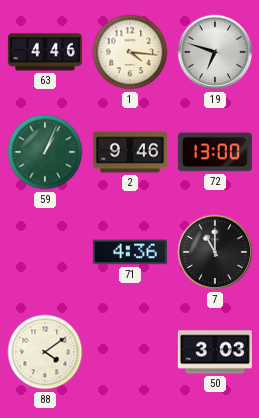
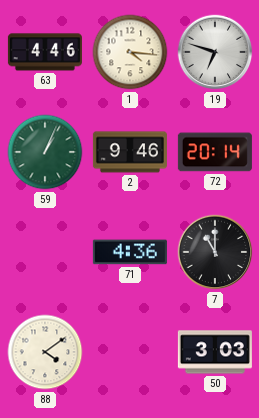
72: 13:00 -> 20:14
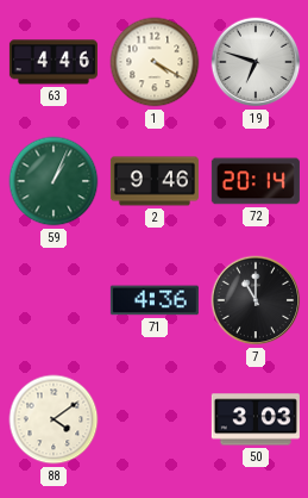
1: 4:16 -> 4:20
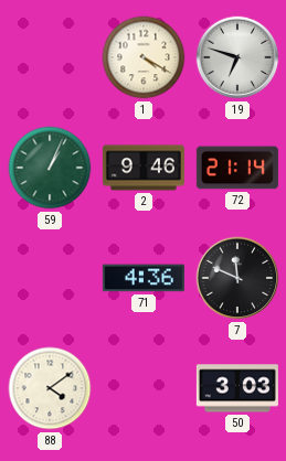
63: 4:46 -> none
72: 20:14 -> 21:14
7: 11:00 -> 11:49
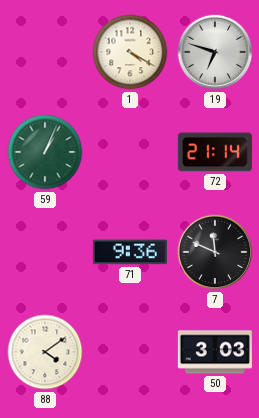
2: 9:46 -> none
71: 4:36 -> 9:36
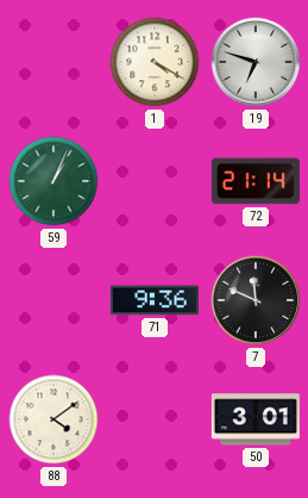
50: 3:03 -> 3:01
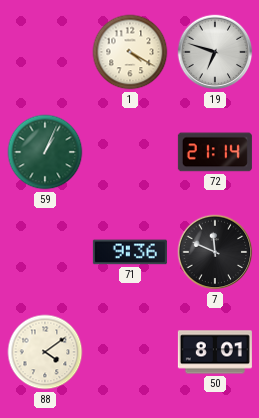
50: 3:01 -> 8:01
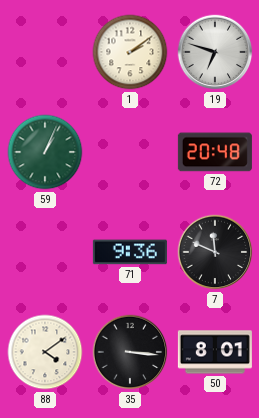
1: 4:20 -> 2:09
72: 21:14 -> 20:48
35: none -> 3:16
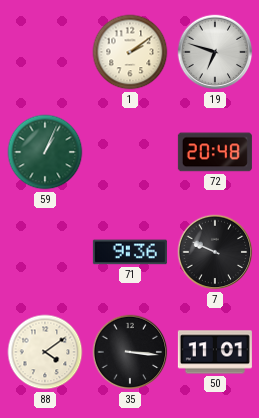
7: 11:49 -> 9:49
50: 8:01 -> 11:01
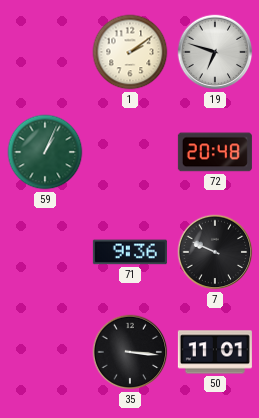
88: 4:09 -> none
